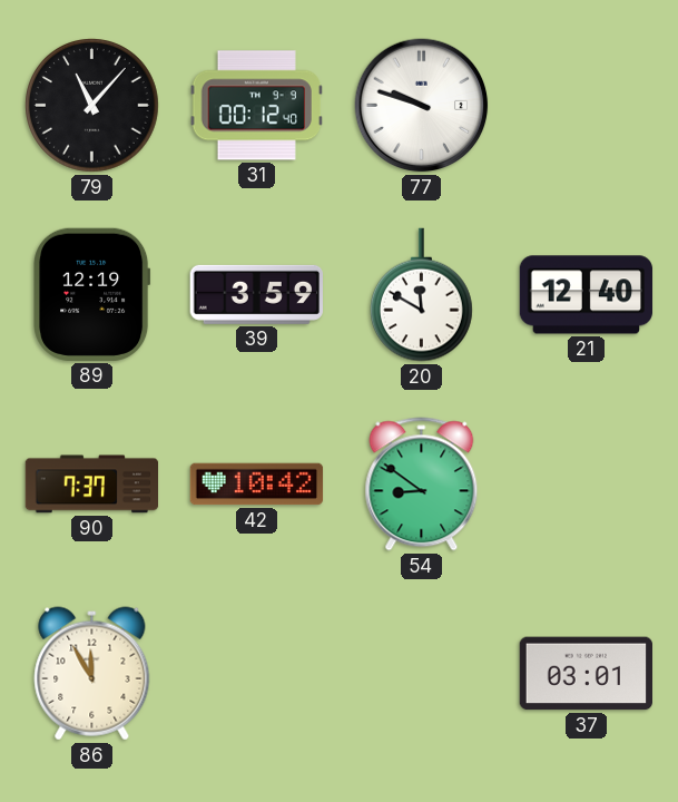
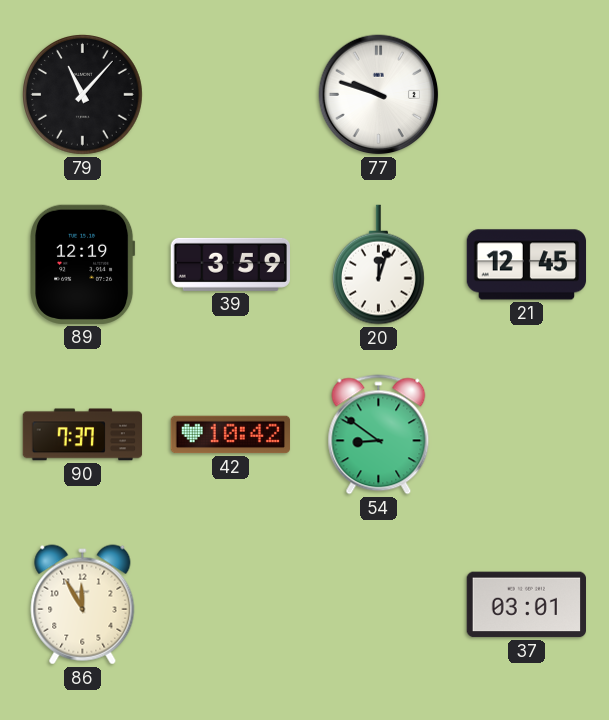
31: 00:12 -> none
20: 11:50 -> 12:03
21: 12:40 -> 12:45
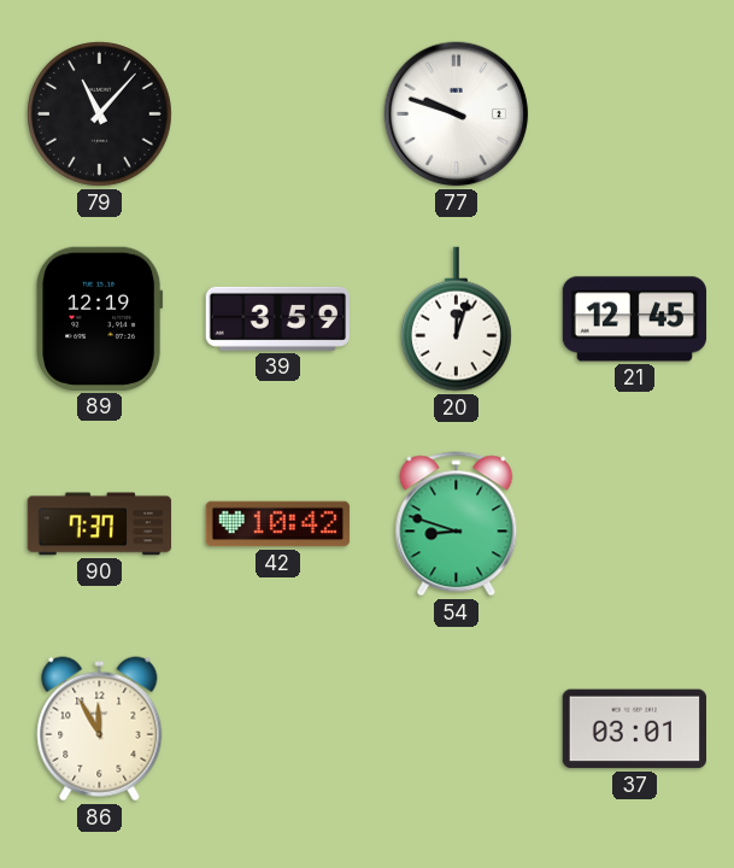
54: 8:51 -> 8:48
